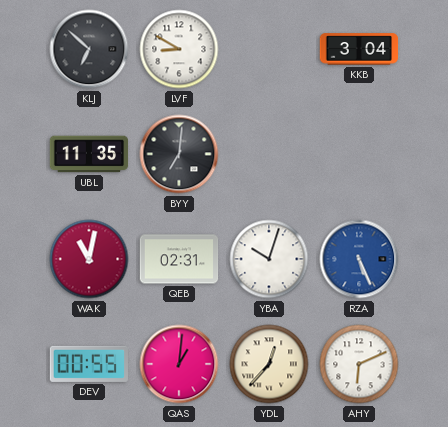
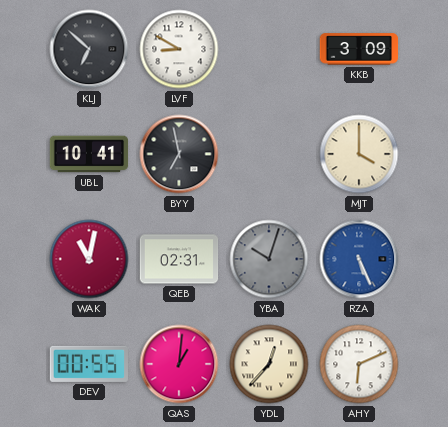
KKB: 3:04 -> 3:09
UBL: 11:35 -> 10:41
BYY: 7:01 -> 6:58
MJT: none -> 4:00
YBA dial: white -> grey
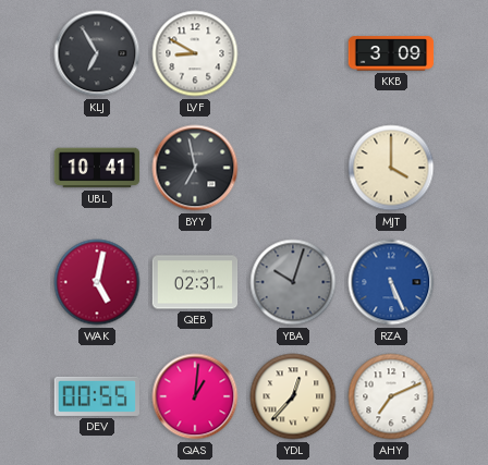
KLJ: 6:52 -> 6:55
WAK: 11:02 -> 5:02
AHY: 6:11 -> 7:11
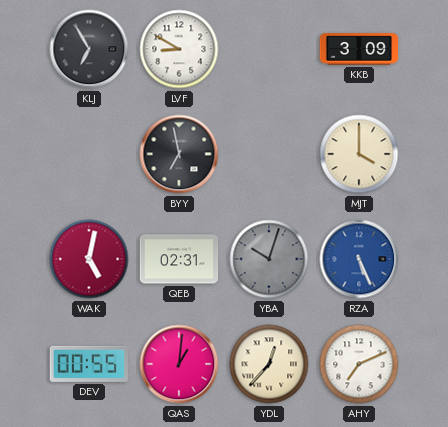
UBL: 10:41 -> none
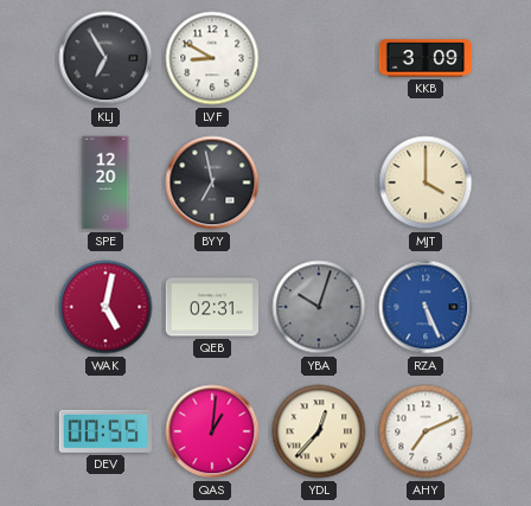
SPE: none -> 12:20
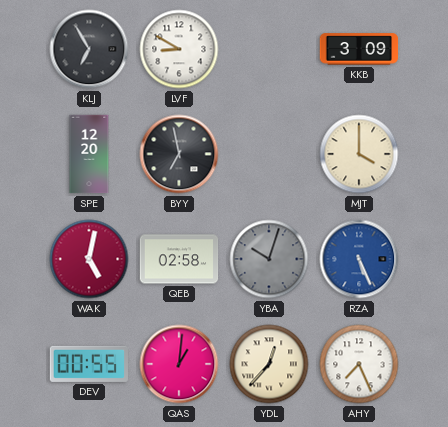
QEB: 02:31 -> 02:58
AHY: 7:11 -> 7:26
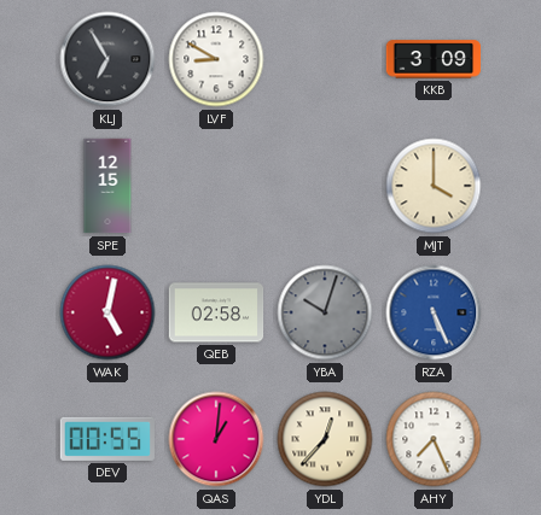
SPE: 12:20 -> 12:15
BYY: 6:58 -> none
